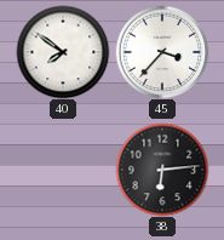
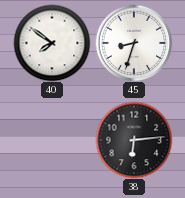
45: 3:37 -> 8:33
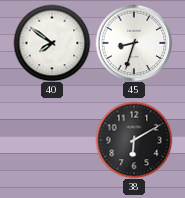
38: 6:14 -> 6:10
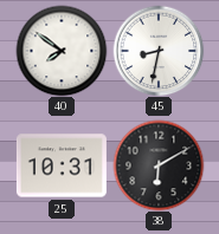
45: 8:33 -> 8:32
25: none -> 10:31
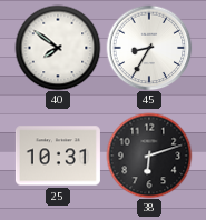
45: 8:32 -> 8:35
38: 6:10 -> 6:12
